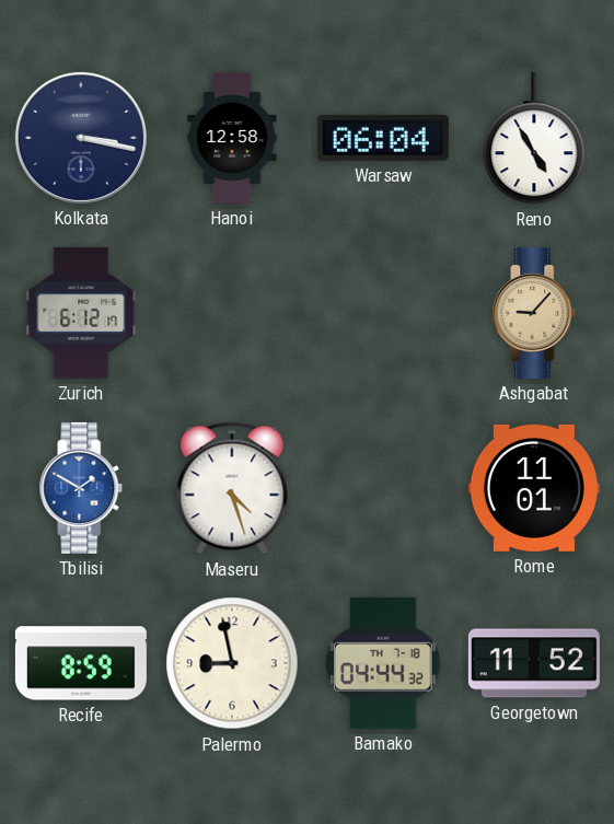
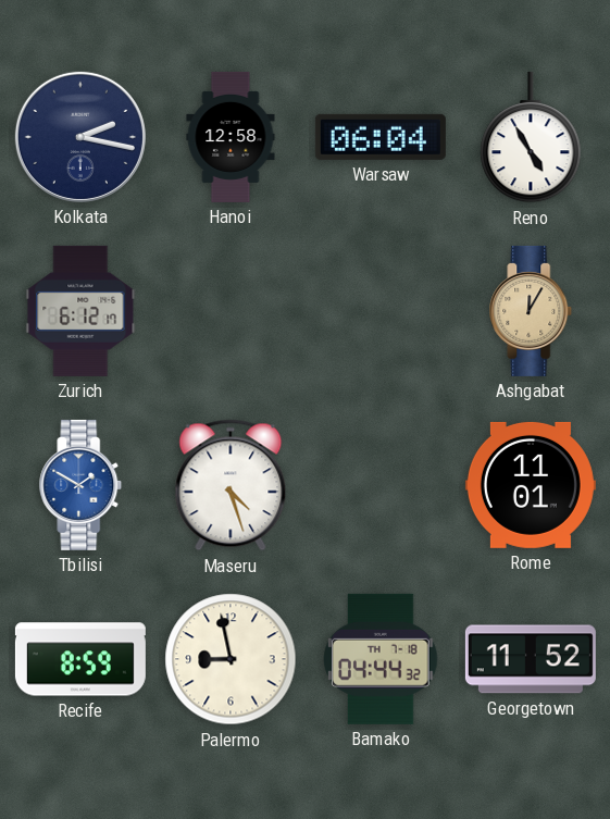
Kolkata: 3:17 -> 2:17
Ashgabat: 9:07 -> 12:05
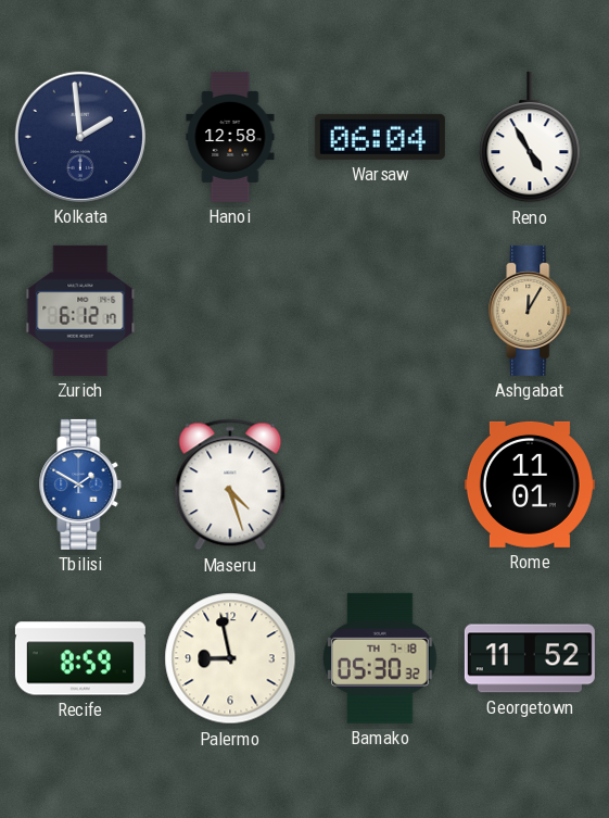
Kolkata: 2:17 -> 1:59
Bamako: 04:44 -> 05:30
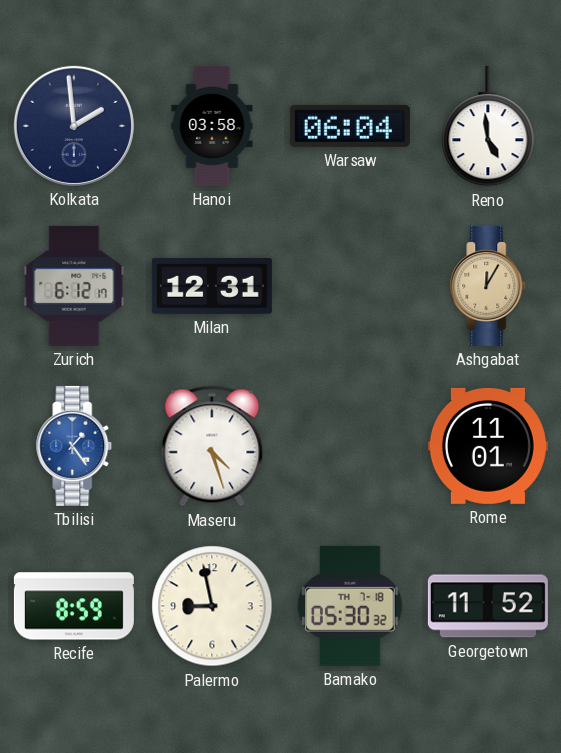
Hanoi: 12:58 -> 03:58
Reno: 4:55 -> 4:59
Milan: none -> 12:31
Tbilisi: 1:50 -> 1:24
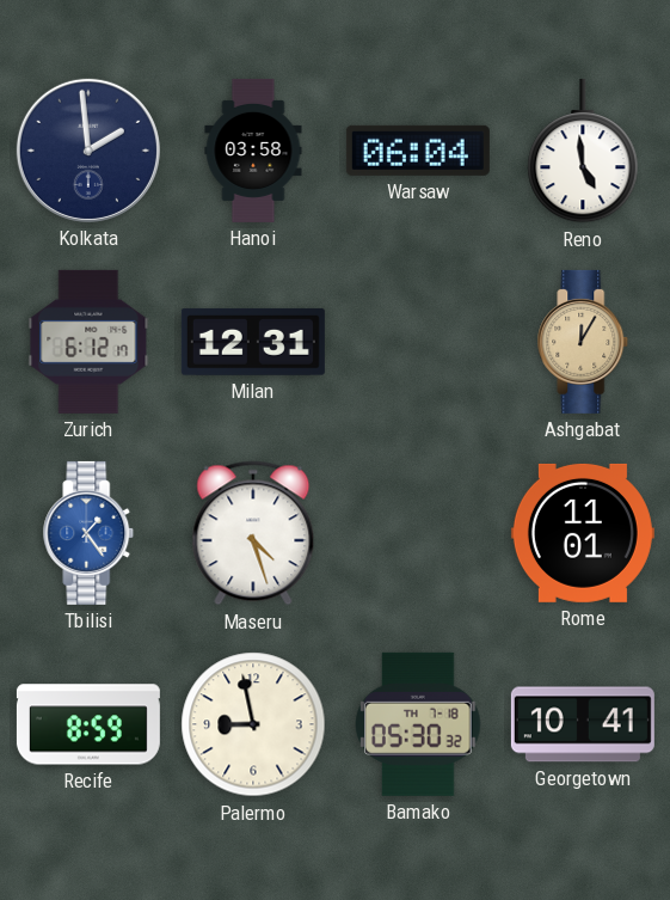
Georgetown: 11:52 -> 10:41
